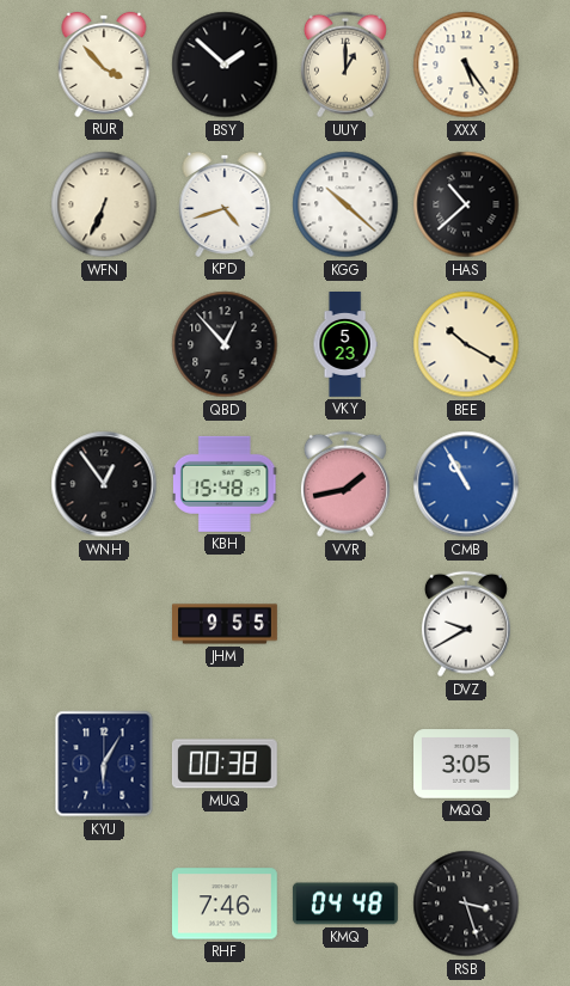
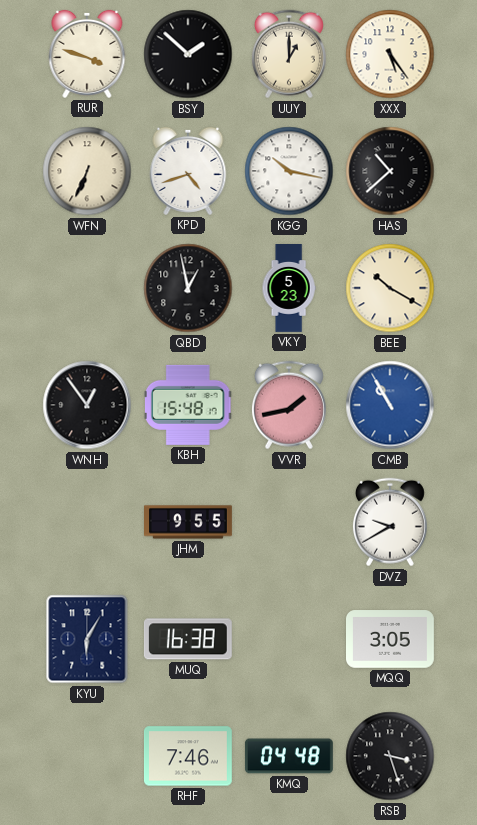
RUR: 3:53 -> 3:48
KGG: 10:22 -> 10:17
QBD: 12:53 -> 12:58
MUQ: 00:38 -> 16:38
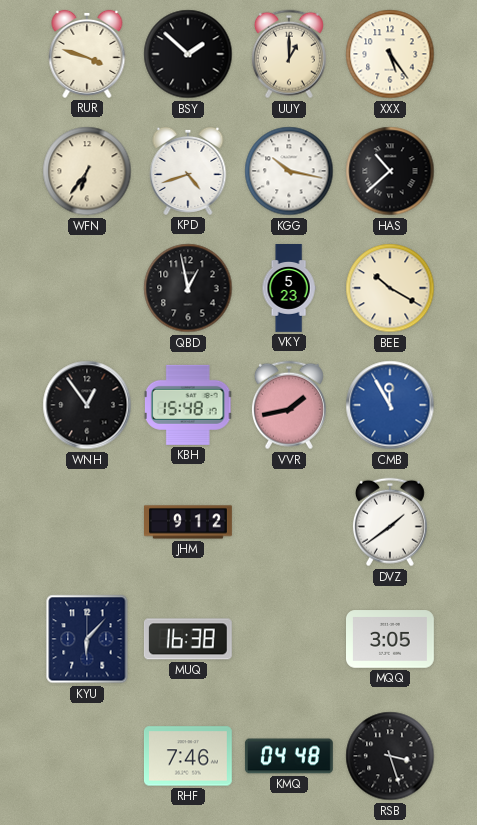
WFN: 6:34 -> 6:36
CMB: 10:55 -> 11:55
JHM: 9:55 -> 9:12
DVZ: 9:40 -> 1:39
KYU: 6:05 -> 6:07
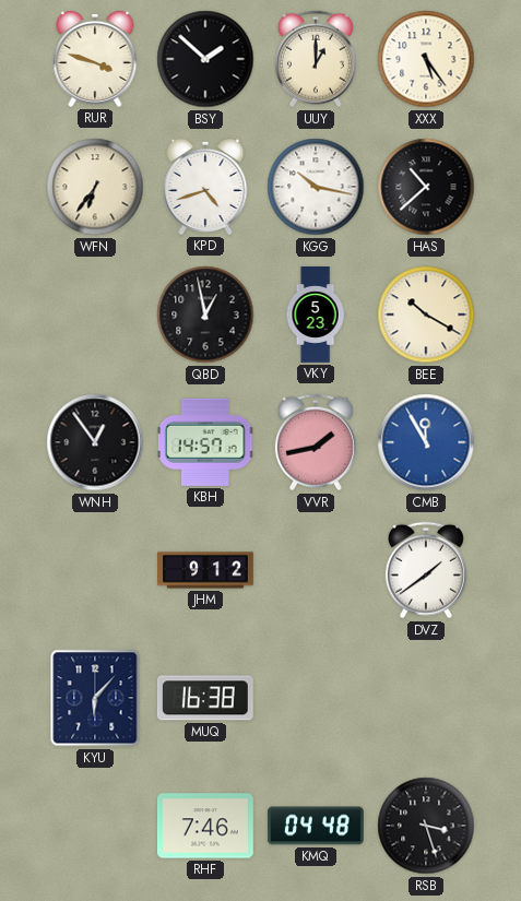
KBH: 15:48 -> 14:57
MQQ: 3:05 -> none
